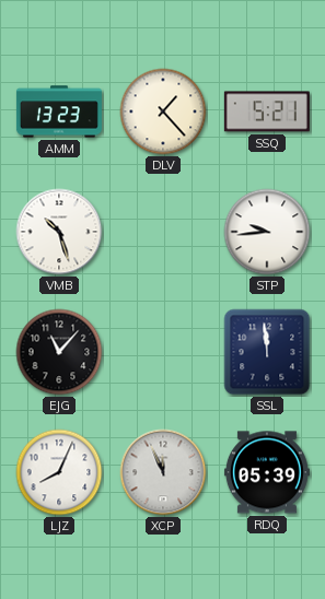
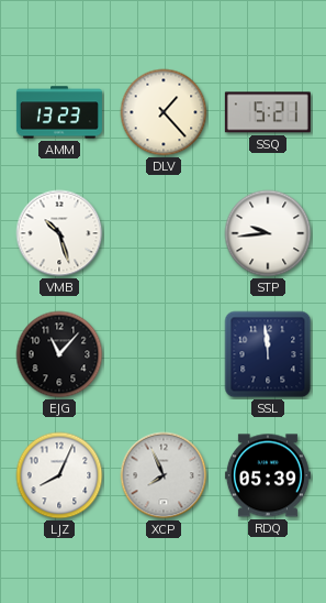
XCP: 11:56 -> 7:56
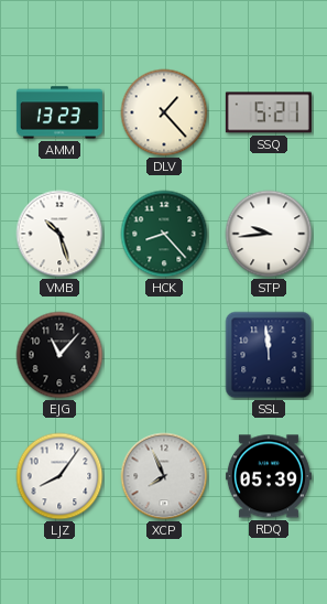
HCK: none -> 8:23
LJZ: 8:04 -> 8:06
